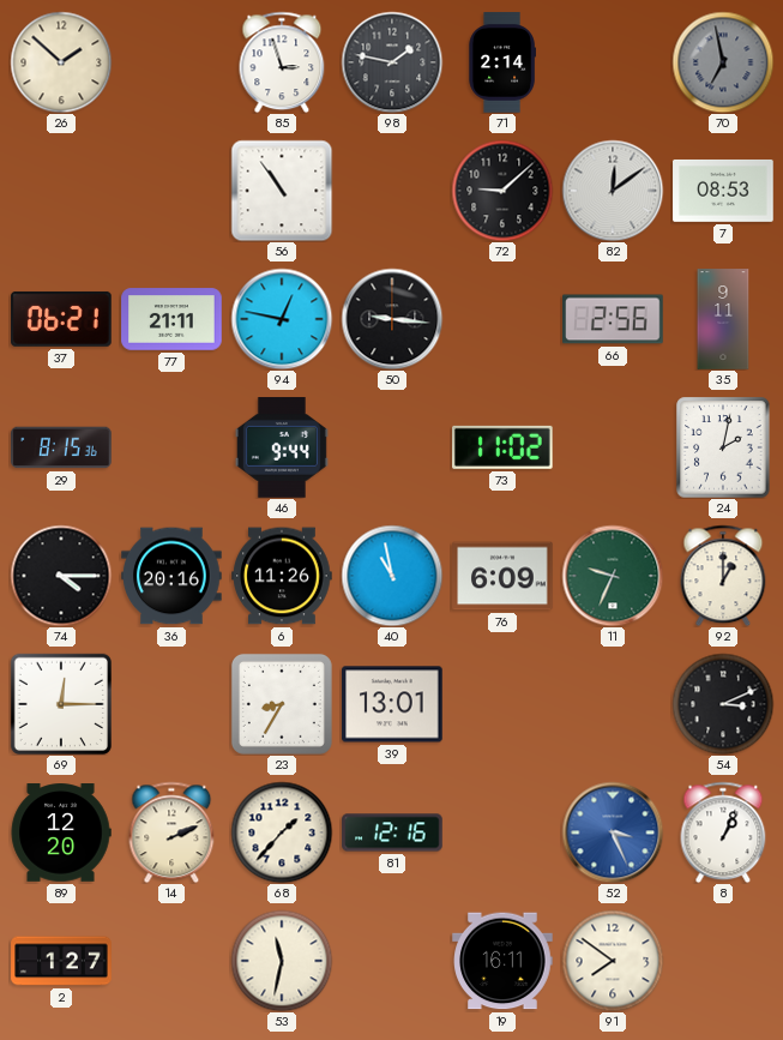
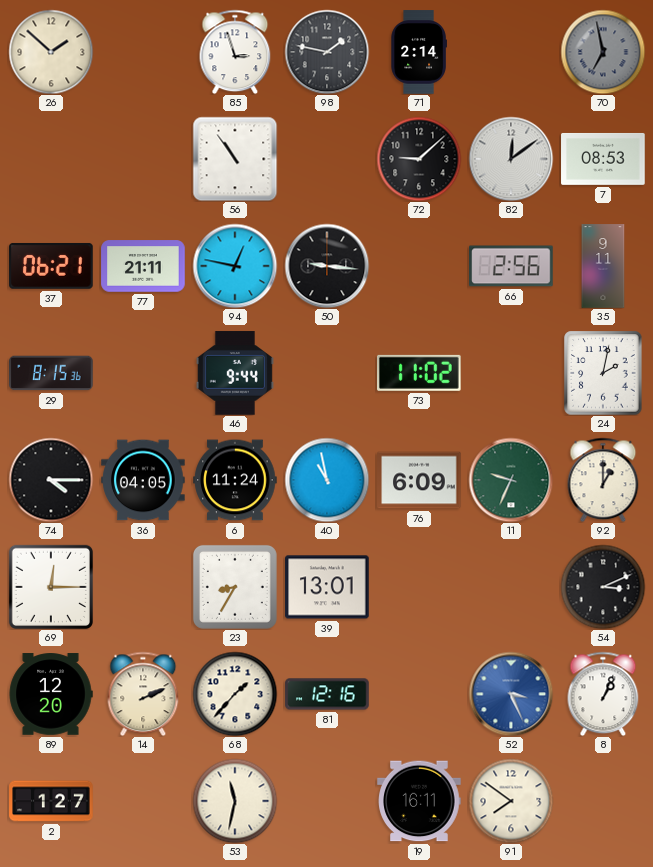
36: 20:16 -> 04:05
6: 11:26 -> 11:24
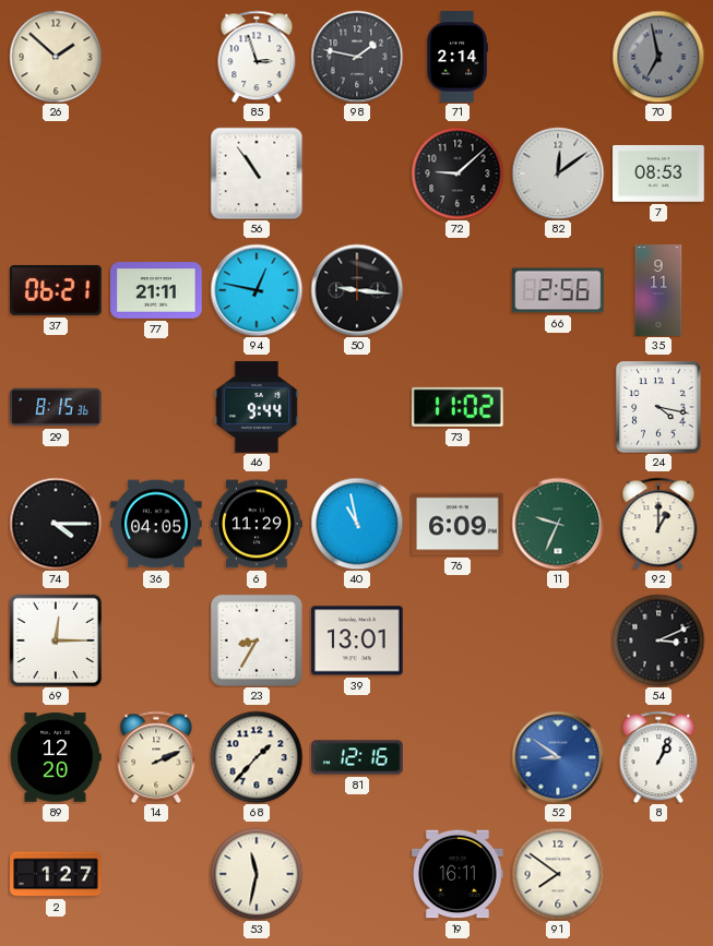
24: 2:02 -> 4:17
6: 11:24 -> 11:29
52: 3:26 -> 8:51
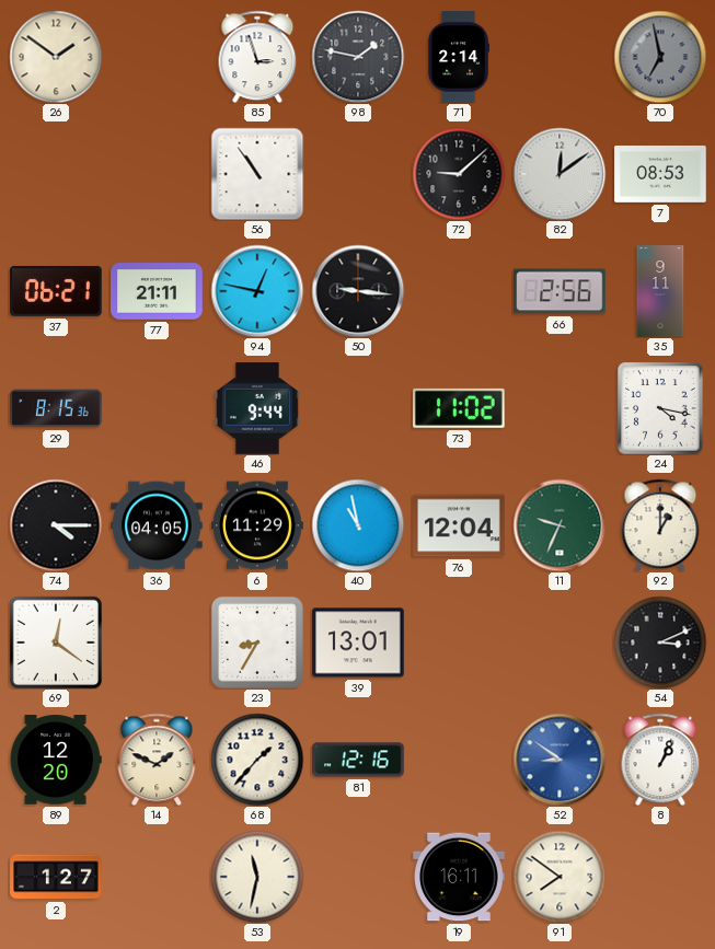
26: 1:52 -> 1:51
76: 6:09 -> 12:04
69: 12:15 -> 12:21
14: 2:11 -> 1:49
